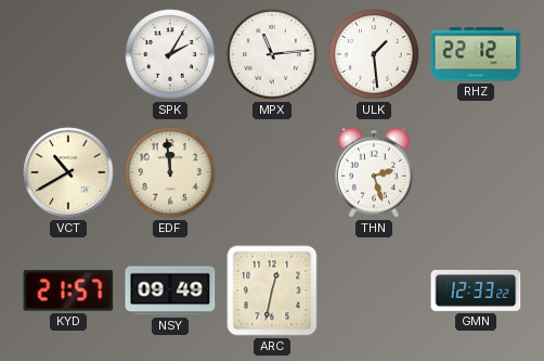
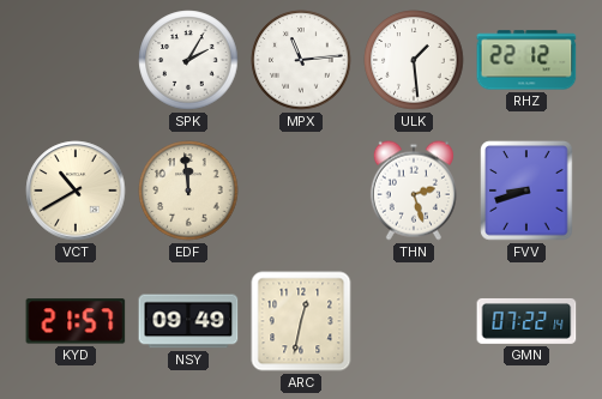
FVV: none -> 8:42
GMN: 12:33 -> 07:22
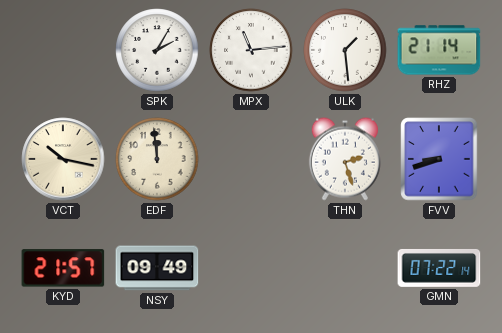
RHZ: 22:12 -> 21:14
VCT: 10:40 -> 10:17
ARC: 12:32 -> none
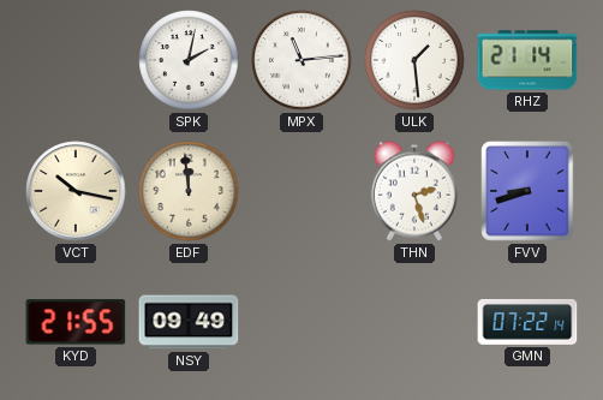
SPK: 2:05 -> 2:02
KYD: 21:57 -> 21:55
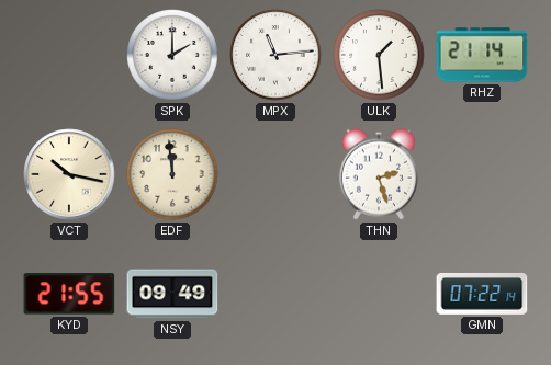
SPK: 2:02 -> 2:00
FVV: 8:42 -> none
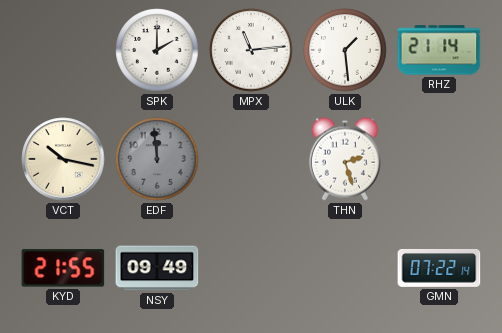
EDF dial: cream -> grey
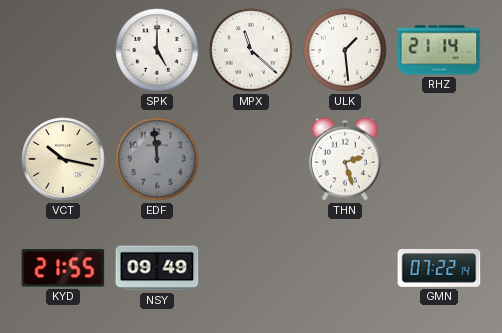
SPK: 2:00 -> 5:00
MPX: 11:14 -> 11:22
